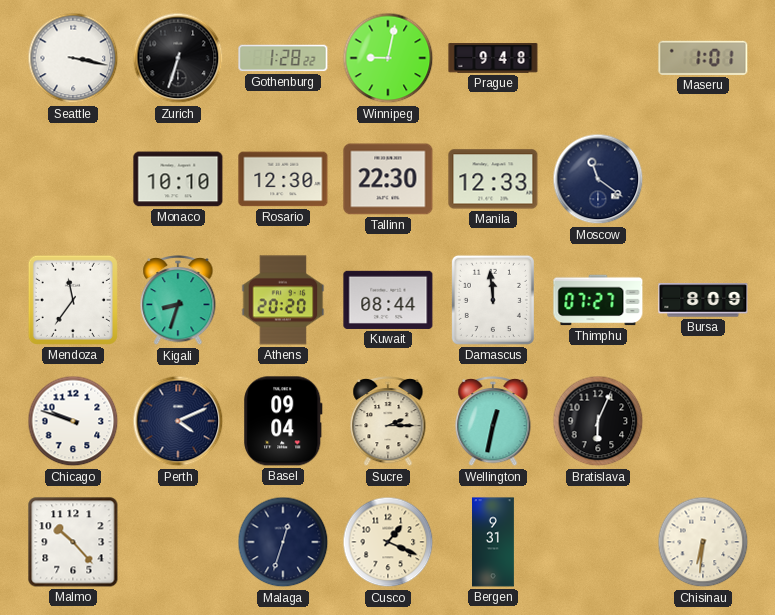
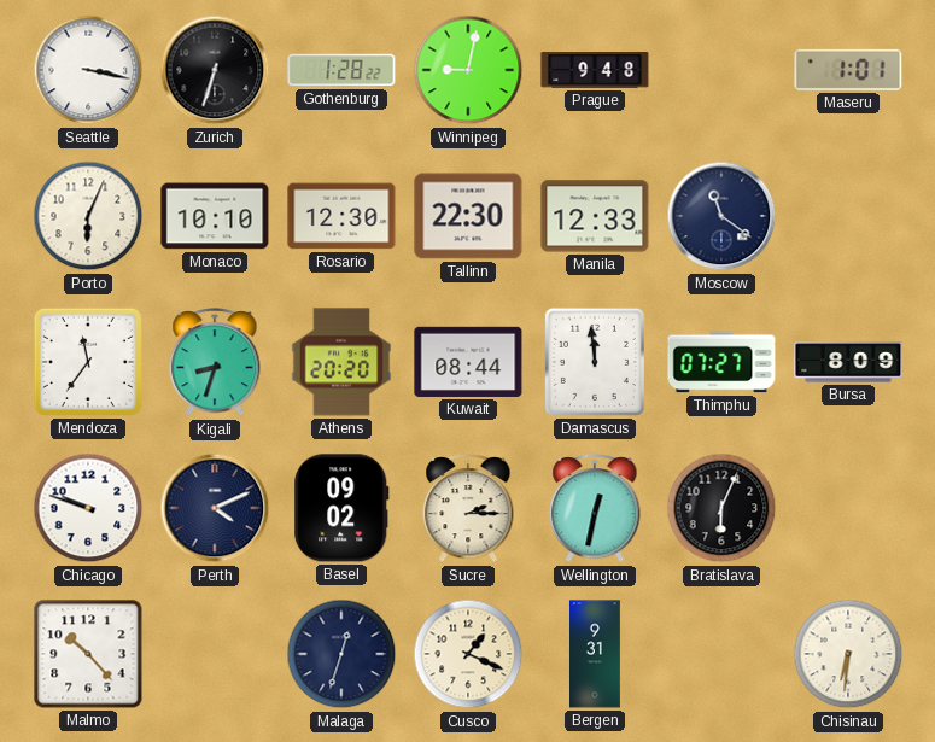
Porto: none -> 6:04
Basel: 09:04 -> 09:02
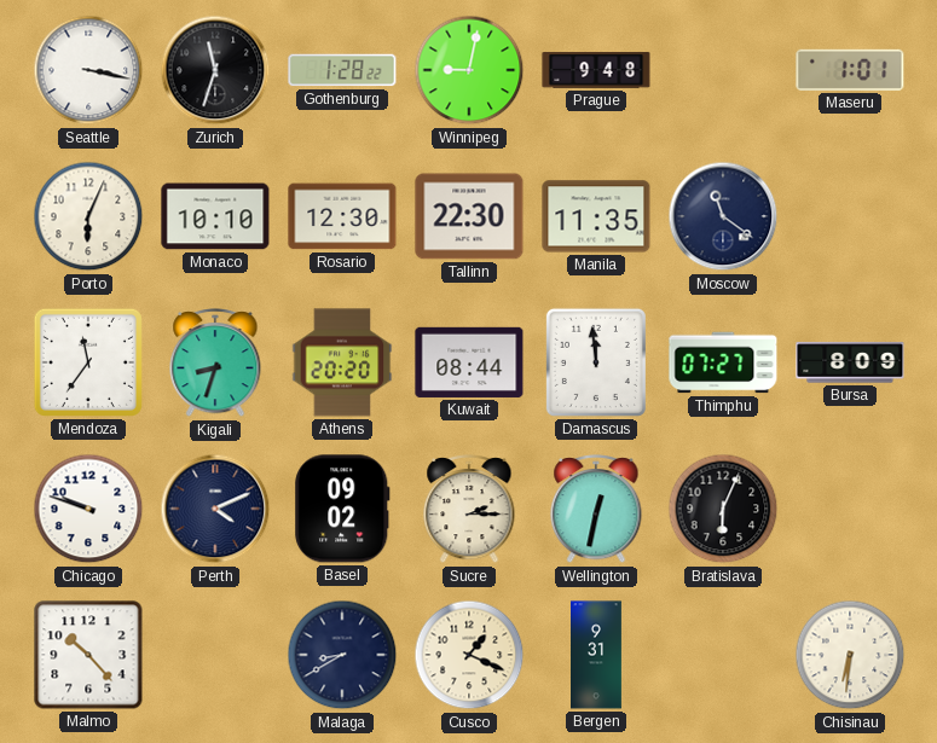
Zurich: 6:33 -> 11:33
Manila: 12:33 -> 11:35
Malaga: 12:33 -> 8:40
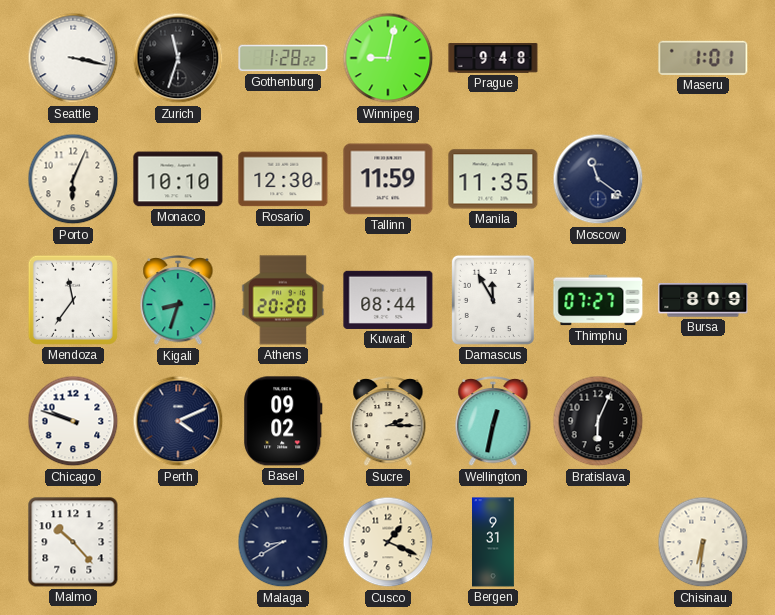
Tallinn: 22:30 -> 11:59
Damascus: 11:59 -> 11:55
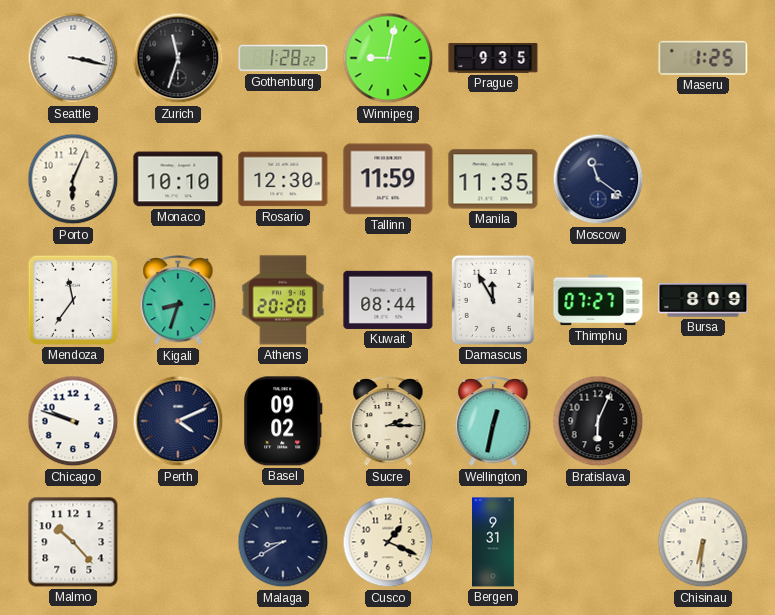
Prague: 9:48 -> 9:35
Maseru: 1:01 -> 1:25
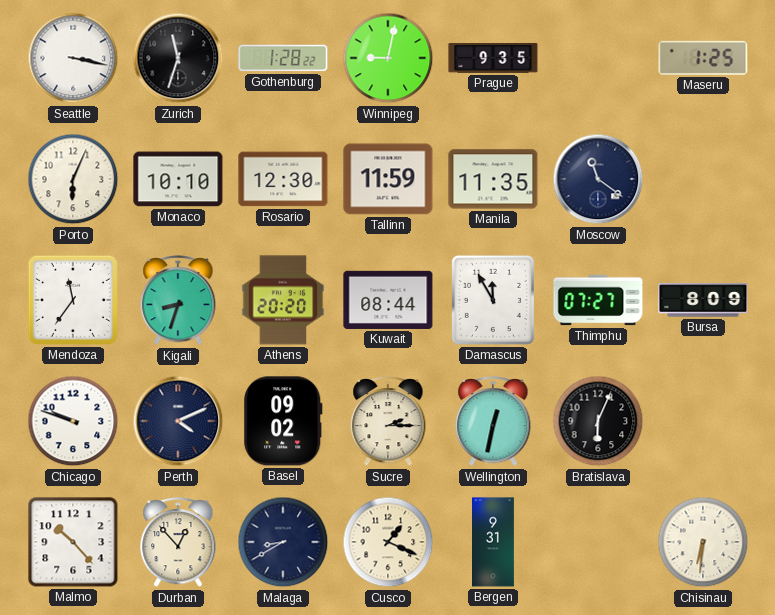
Durban: none -> 12:53
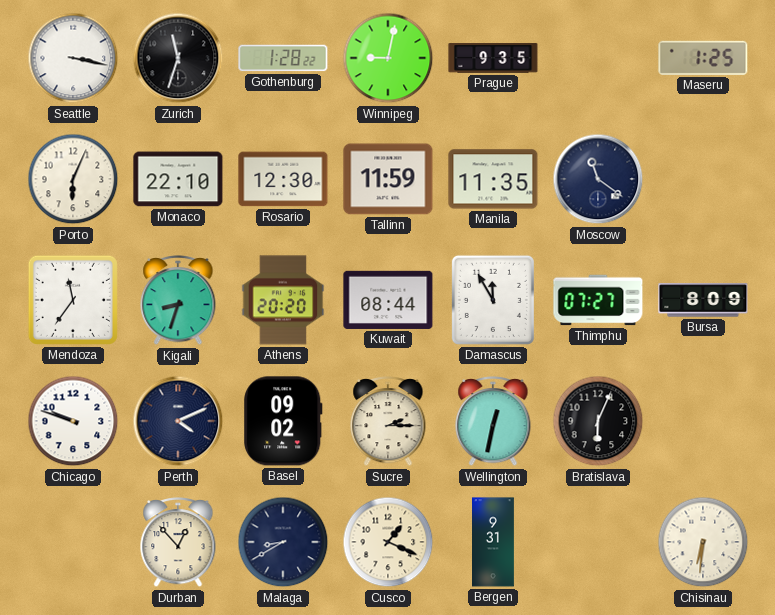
Monaco: 10:10 -> 22:10
Malmo: 10:23 -> none
